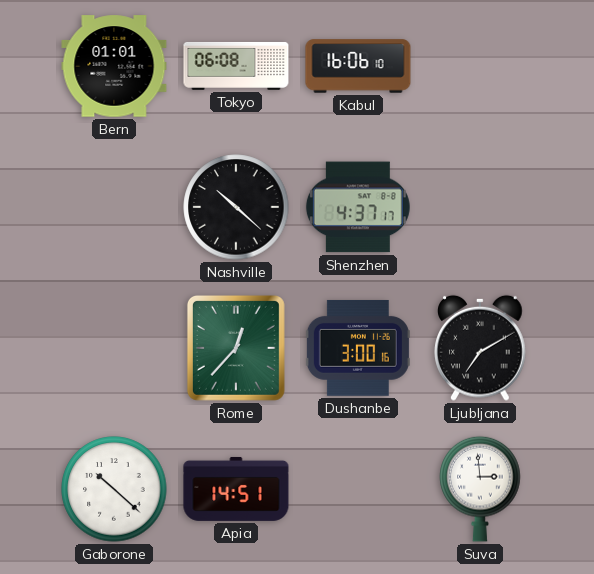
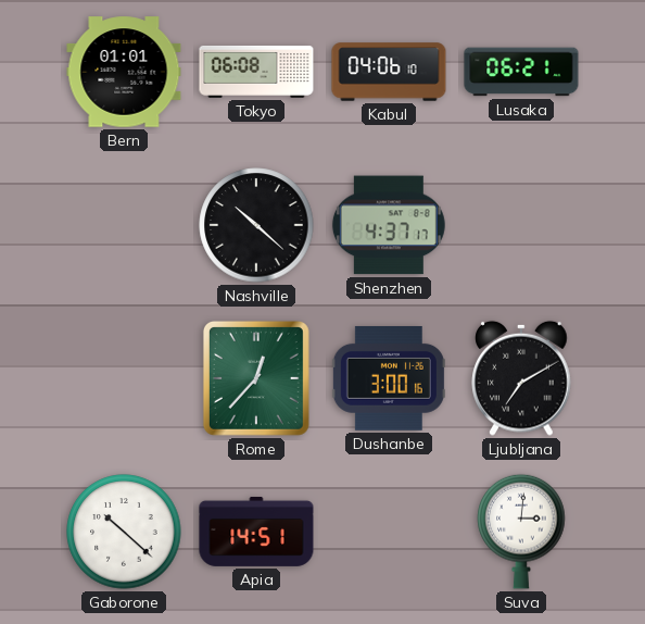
Kabul: 16:06 -> 04:06
Lusaka: none -> 06:21
Suva: 2:59 -> 3:01
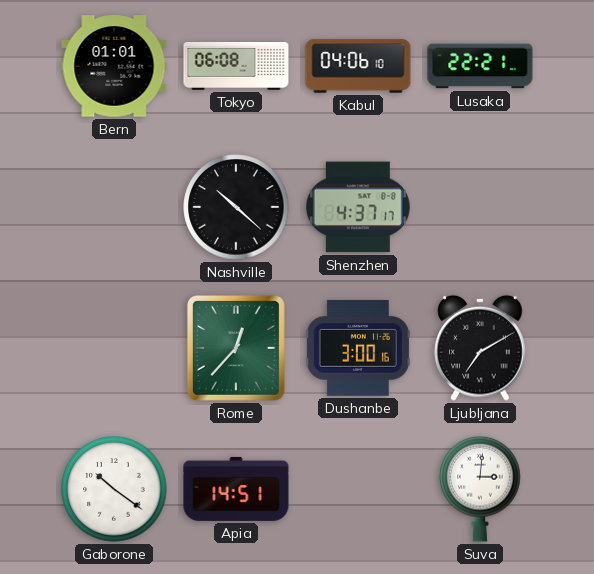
Lusaka: 06:21 -> 22:21
Gaborone: 10:22 -> 10:21
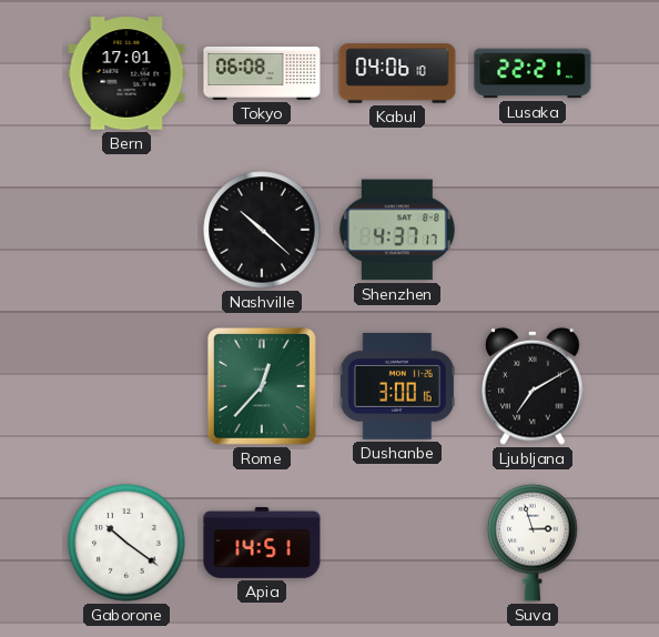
Bern: 01:01 -> 17:01
Suva: 3:01 -> 2:57
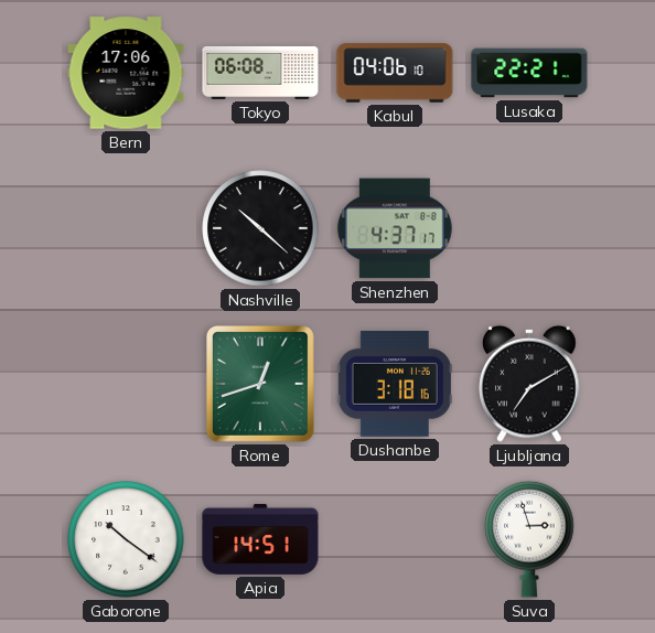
Bern: 17:01 -> 17:06
Rome: 12:37 -> 12:42
Dushanbe: 3:00 -> 3:18
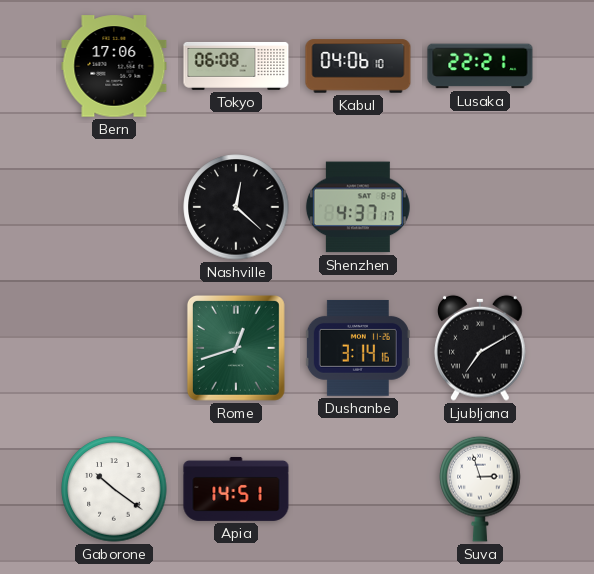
Nashville: 10:22 -> 12:22
Dushanbe: 3:18 -> 3:14
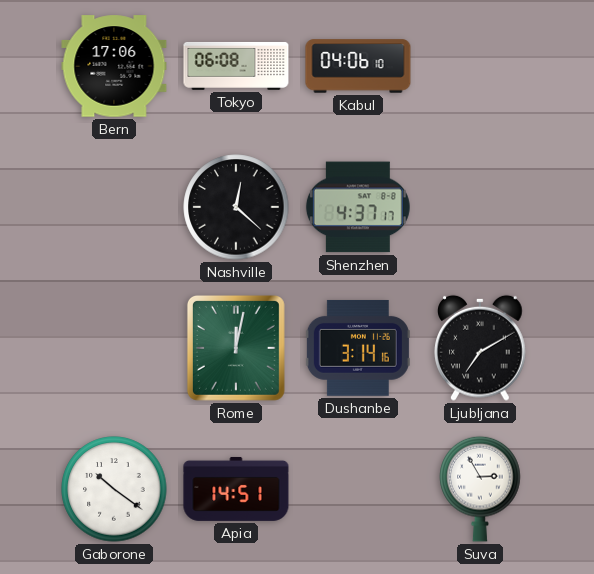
Lusaka: 22:21 -> none
Rome: 12:42 -> 12:02
Suva: 2:57 -> 2:55
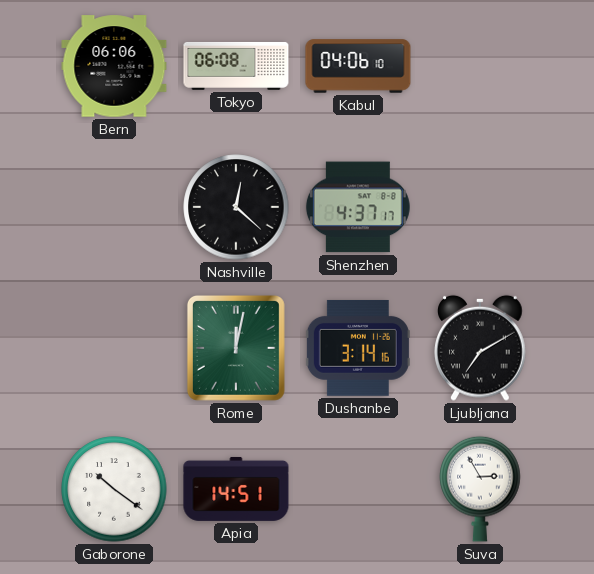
Bern: 17:06 -> 06:06
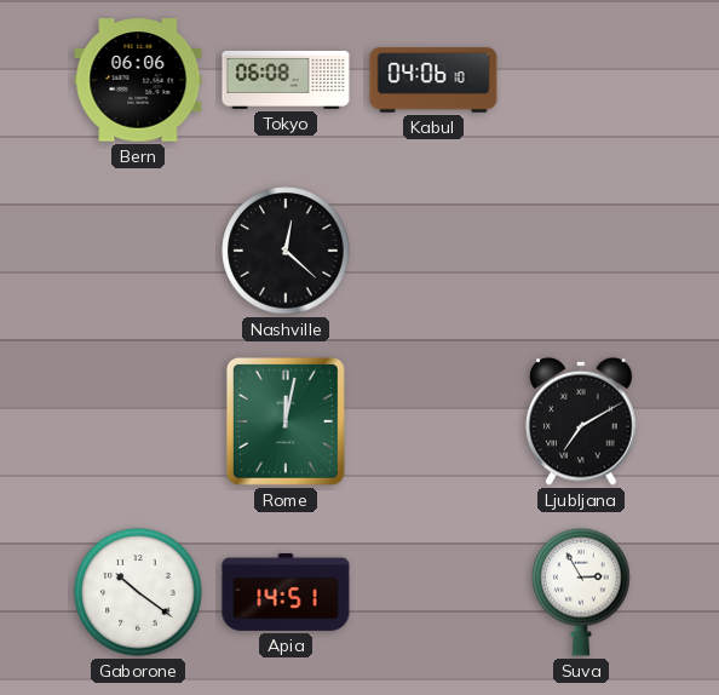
Shenzhen: 4:37 -> none
Dushanbe: 3:14 -> none
